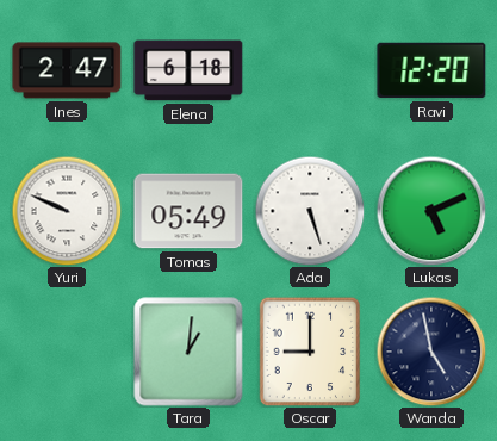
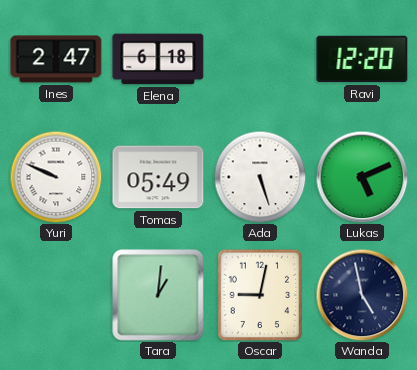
Oscar: 9:00 -> 9:02
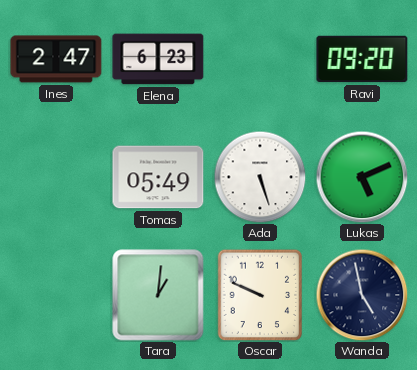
Elena: 6:18 -> 6:23
Ravi: 12:20 -> 09:20
Yuri: 9:49 -> none
Oscar: 9:02 -> 9:49
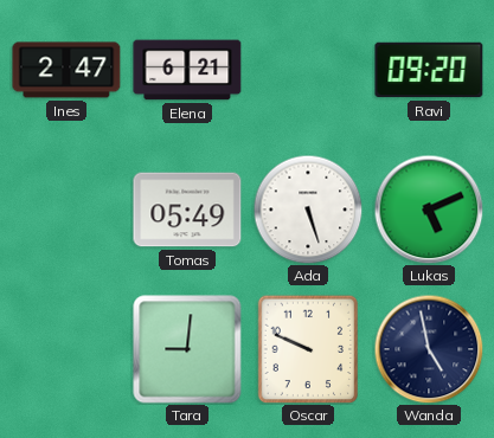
Elena: 6:23 -> 6:21
Tara: 1:01 -> 9:01
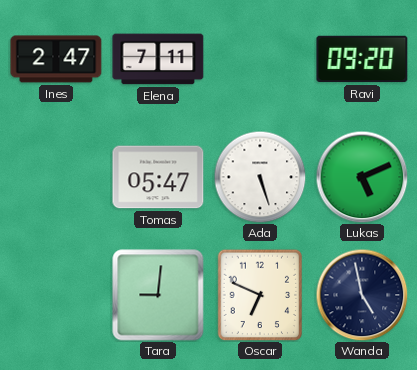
Elena: 6:21 -> 7:11
Tomas: 05:49 -> 05:47
Oscar: 9:49 -> 6:49
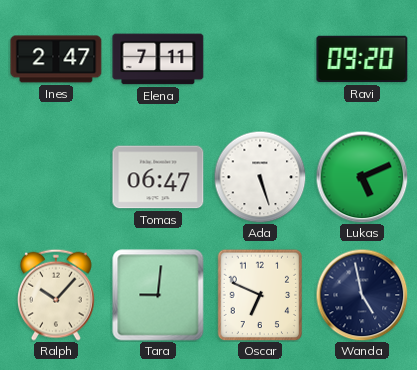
Tomas: 05:47 -> 06:47
Ralph: none -> 10:07
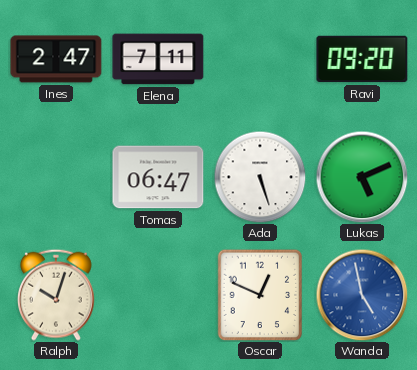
Ralph: 10:07 -> 10:03
Tara: 9:01 -> none
Oscar: 6:49 -> 12:49
Wanda dial: navy -> blue
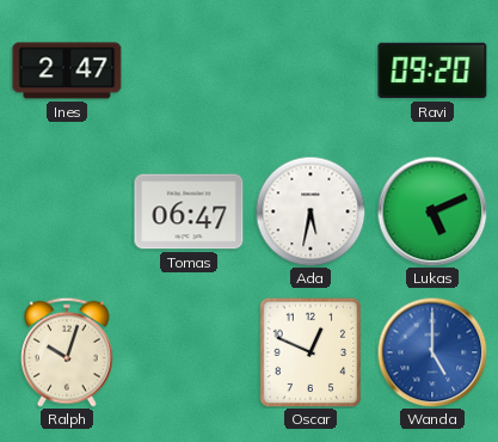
Elena: 7:11 -> none
Ada: 5:27 -> 5:32
Wanda: 4:58 -> 5:00
